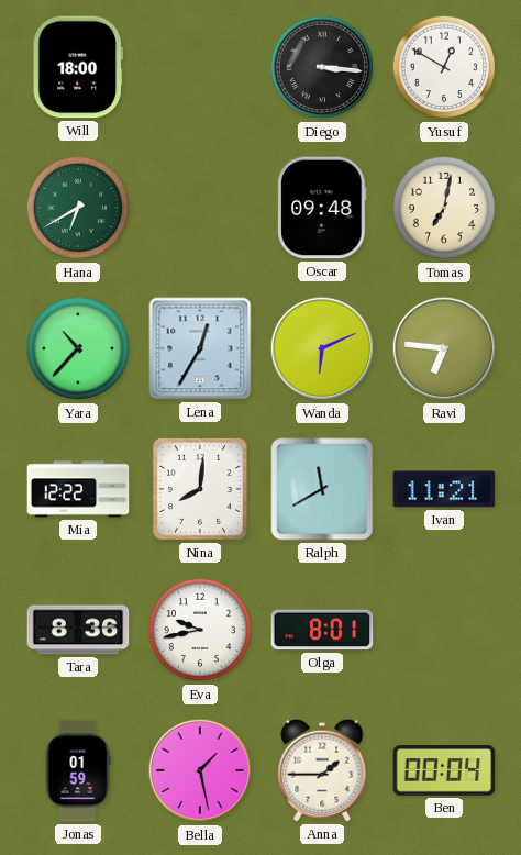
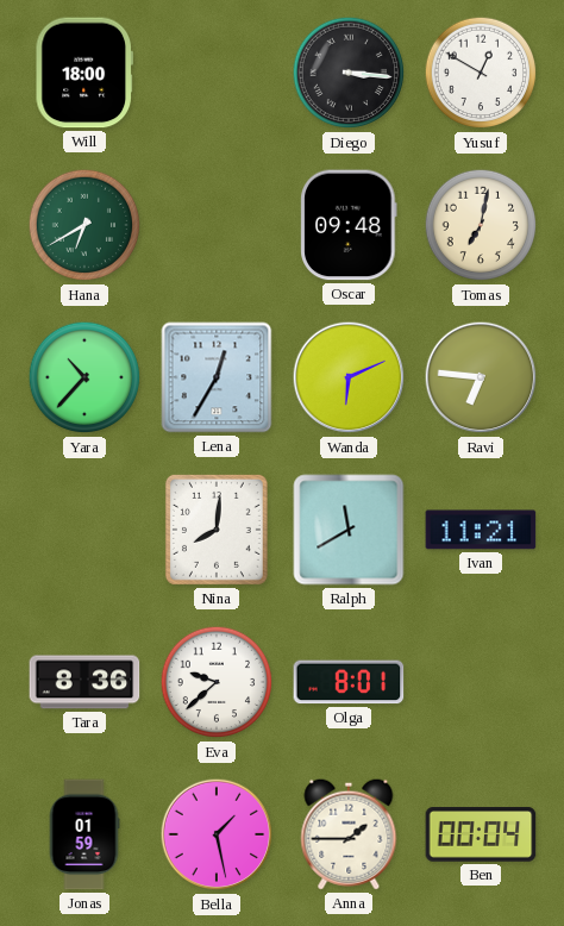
Mia: 12:22 -> none
Eva: 9:43 -> 9:38
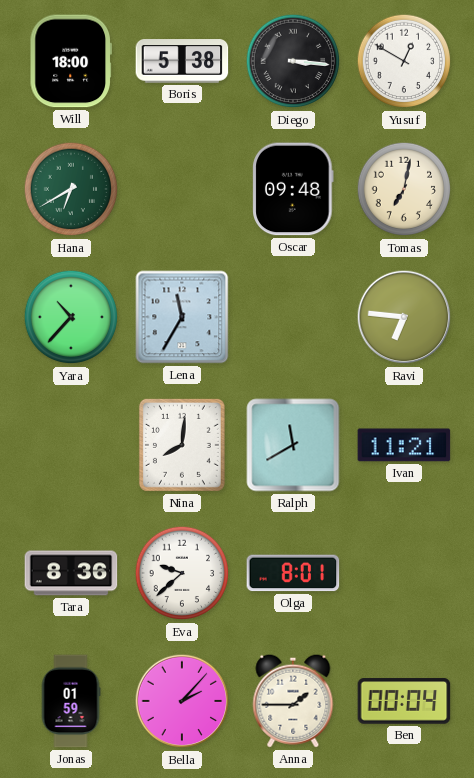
Boris: none -> 5:38
Lena: 12:35 -> 11:35
Wanda: 6:11 -> none
Bella: 1:28 -> 2:07
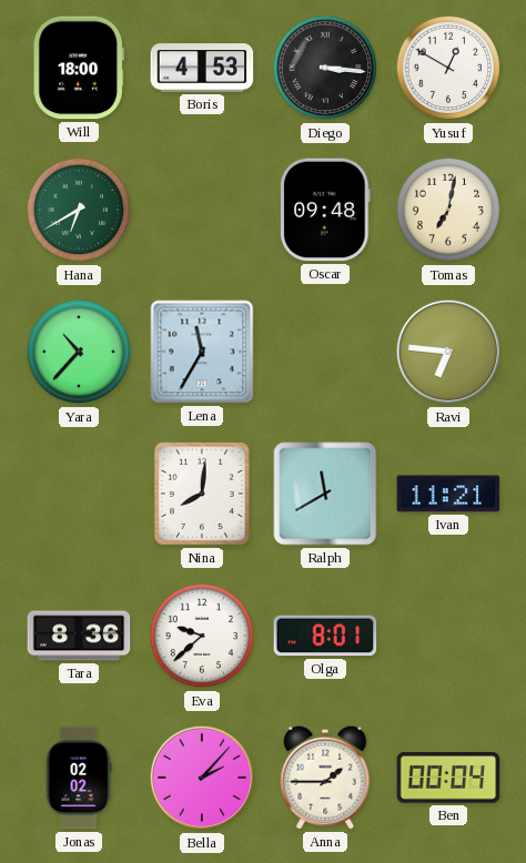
Boris: 5:38 -> 4:53
Jonas: 01:59 -> 02:02
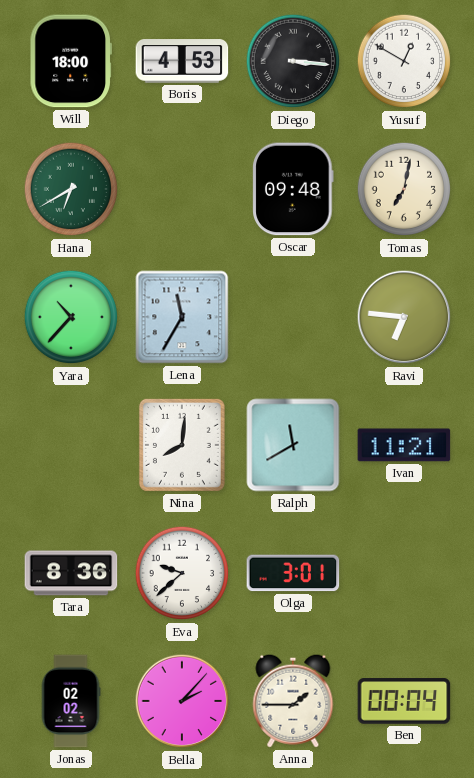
Olga: 8:01 -> 3:01
